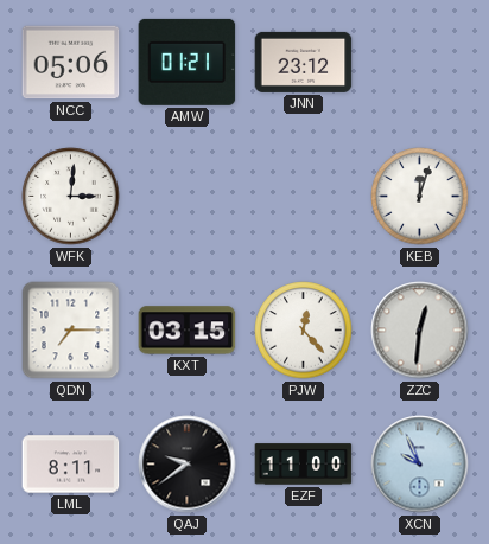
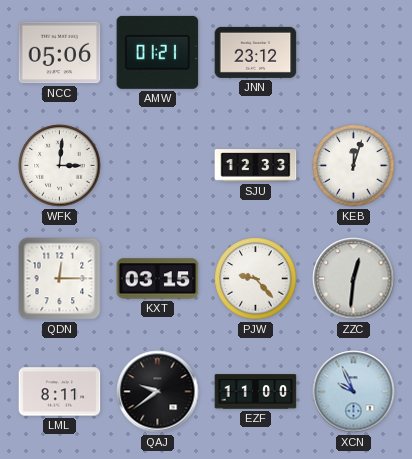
SJU: none -> 12:33
QDN: 7:15 -> 12:15
PJW: 12:23 -> 9:23
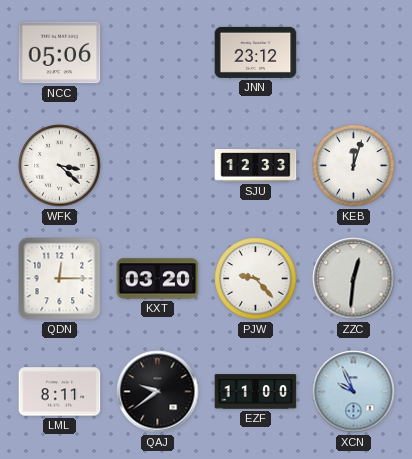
AMW: 01:21 -> none
WFK: 3:01 -> 3:22
KXT: 03:15 -> 03:20
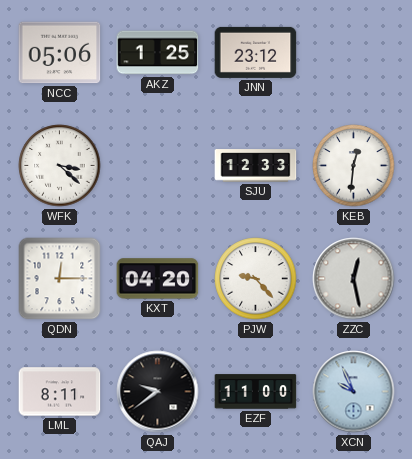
AKZ: none -> 1:25
KEB: 12:03 -> 12:31
KXT: 03:20 -> 04:20
ZZC: 12:31 -> 12:28
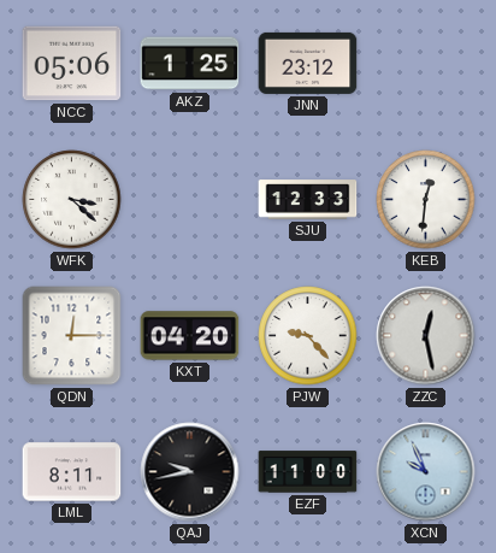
QAJ: 9:39 -> 9:43
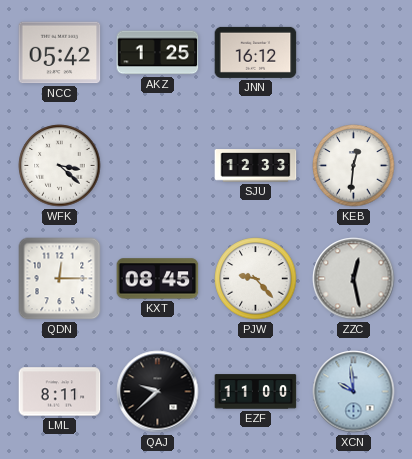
NCC: 05:06 -> 05:42
JNN: 23:12 -> 16:12
KXT: 04:20 -> 08:45
QAJ: 9:43 -> 9:38
XCN: 9:56 -> 9:59
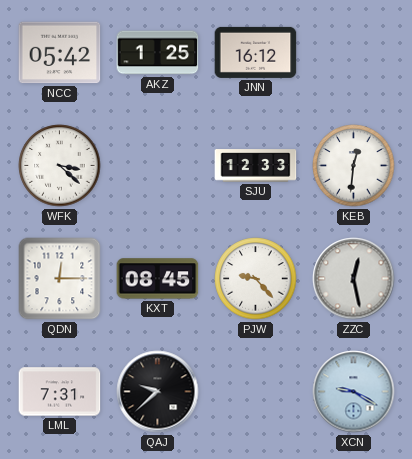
LML: 8:11 -> 7:31
EZF: 11:00 -> none
XCN: 9:59 -> 9:20
